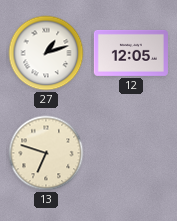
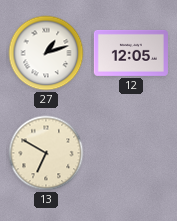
13: 6:48 -> 6:50
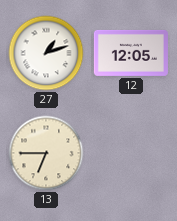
13: 6:50 -> 6:45
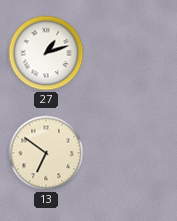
12: 12:05 -> none
13: 6:45 -> 6:51
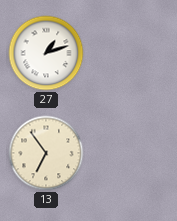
13: 6:51 -> 6:54
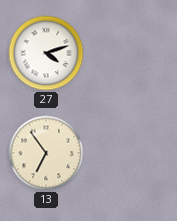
27: 1:12 -> 4:12
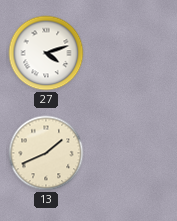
13: 6:54 -> 1:41
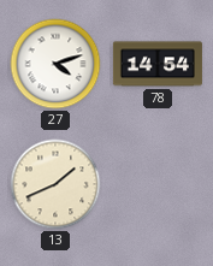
78: none -> 14:54
